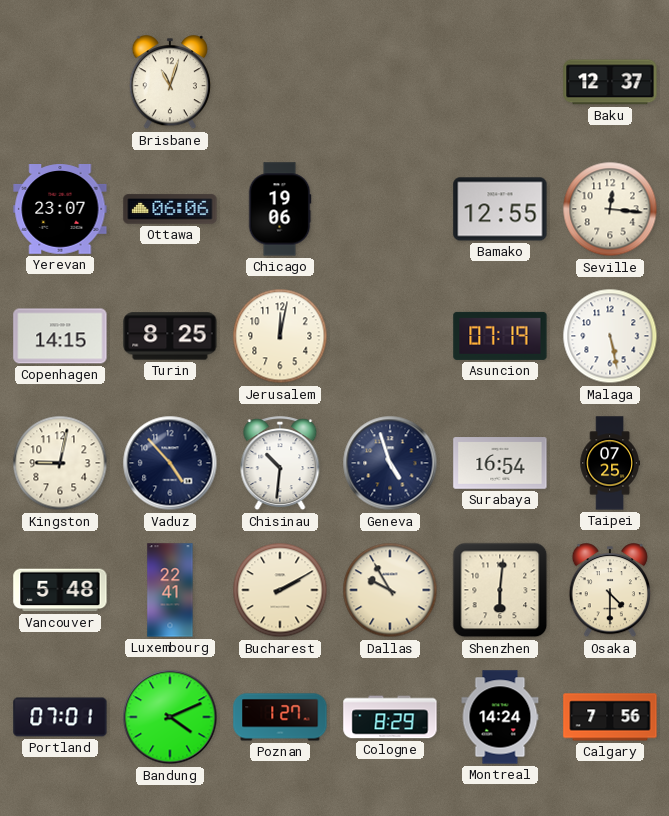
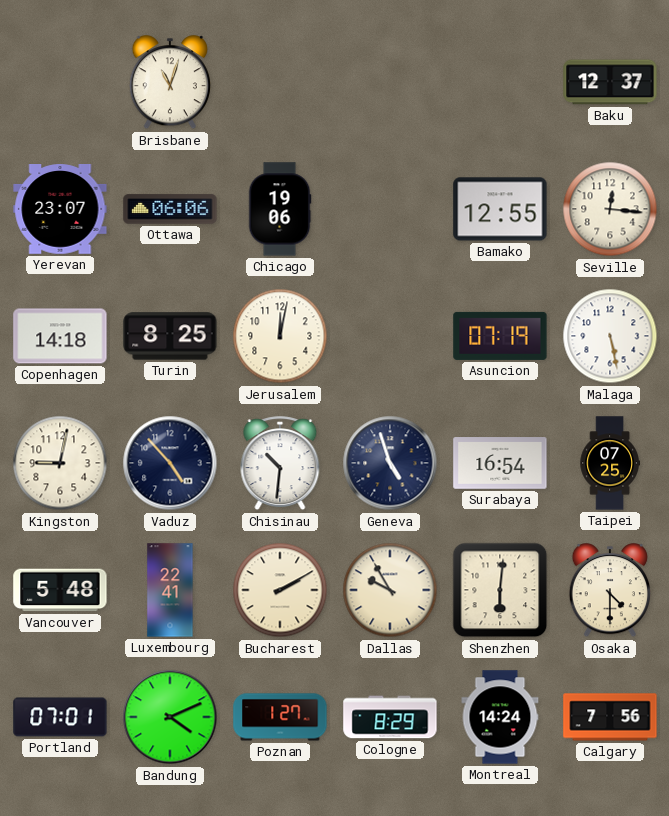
Copenhagen: 14:15 -> 14:18
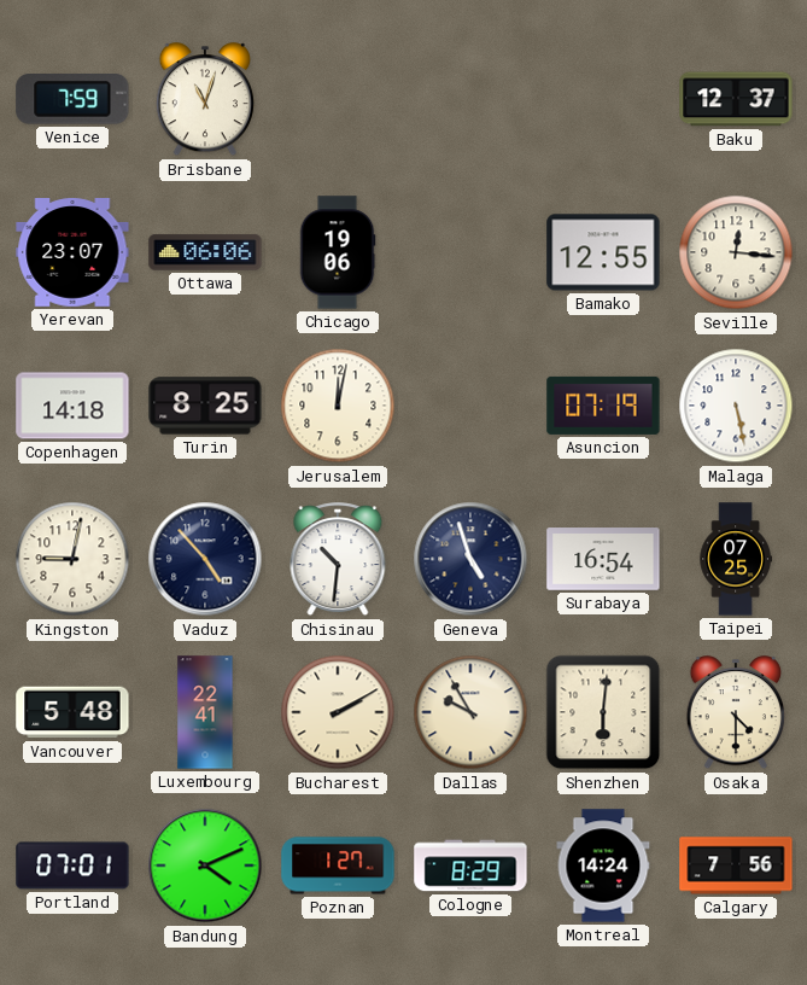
Venice: none -> 7:59
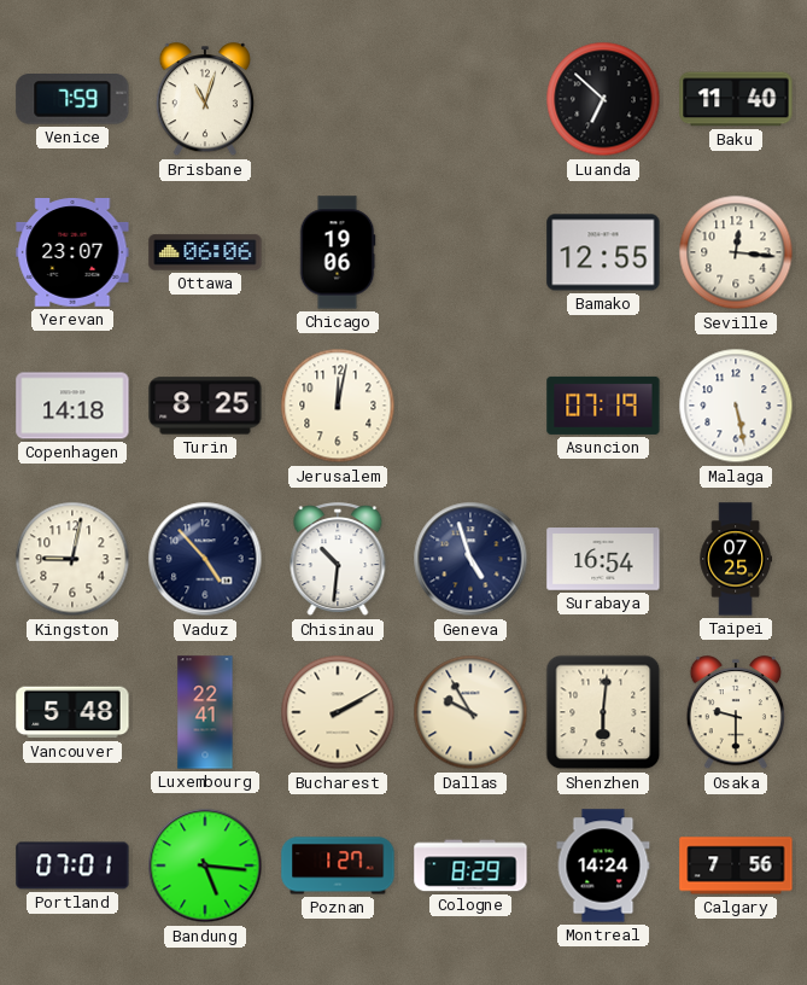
Luanda: none -> 6:52
Baku: 12:37 -> 11:40
Osaka: 4:30 -> 9:30
Bandung: 4:11 -> 5:16
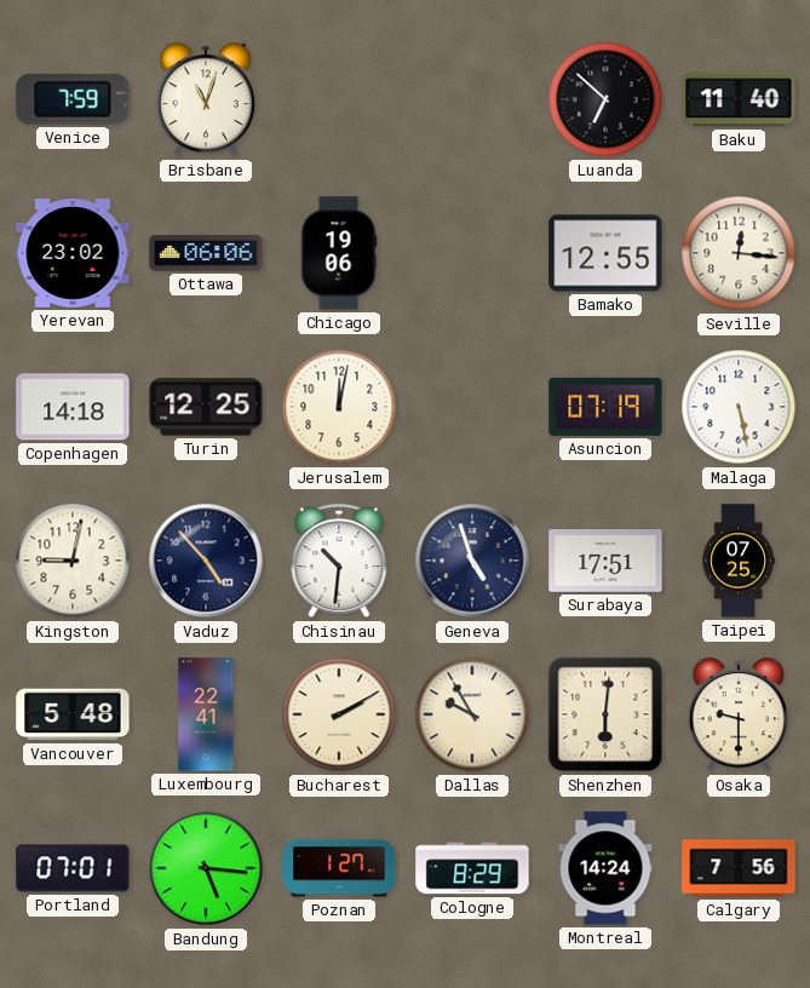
Yerevan: 23:07 -> 23:02
Turin: 8:25 -> 12:25
Surabaya: 16:54 -> 17:51
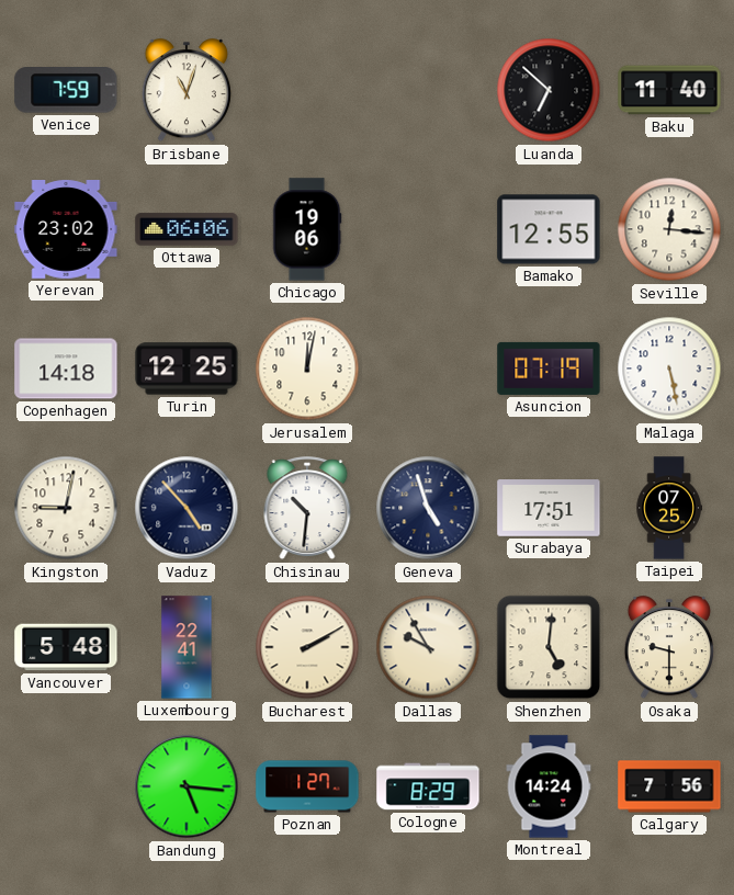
Shenzhen: 6:01 -> 5:01
Portland: 07:01 -> none
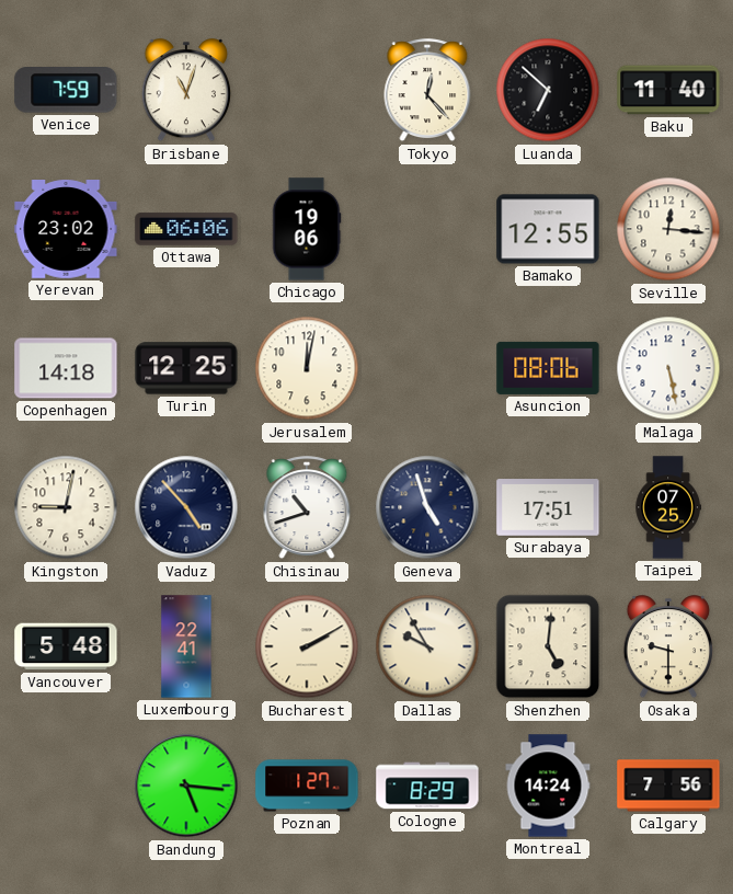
Tokyo: none -> 12:23
Asuncion: 07:19 -> 08:06
Chisinau: 10:31 -> 10:42
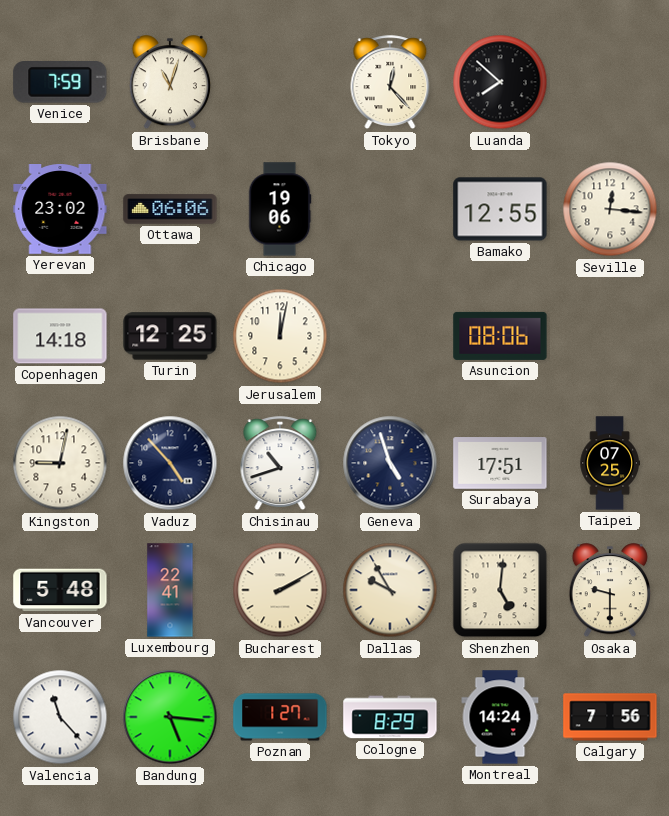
Luanda: 6:52 -> 7:52
Baku: 11:40 -> none
Malaga: 5:28 -> none
Valencia: none -> 11:23
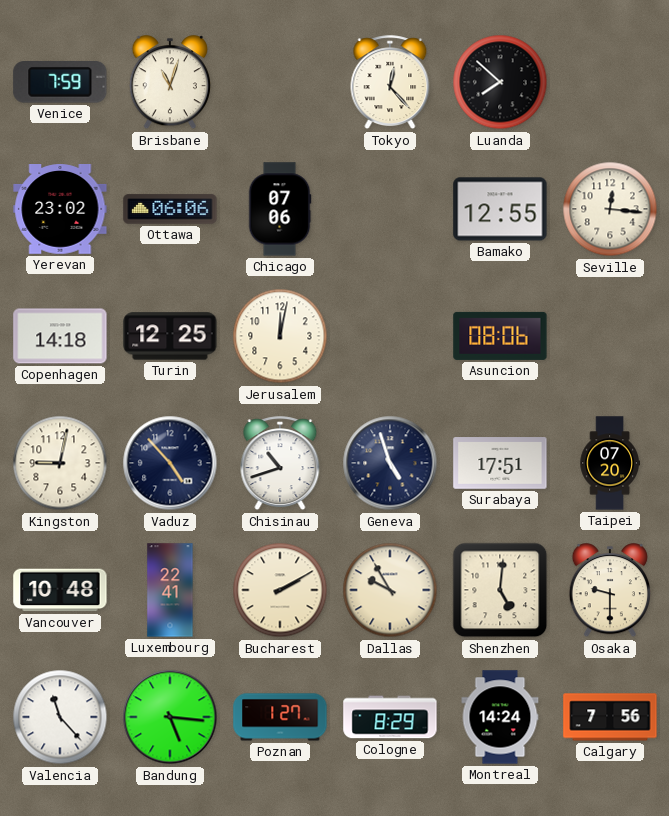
Chicago: 19:06 -> 07:06
Taipei: 07:25 -> 07:20
Vancouver: 5:48 -> 10:48
